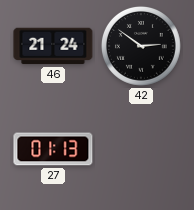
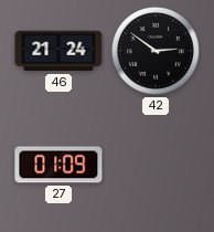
27: 01:13 -> 01:09
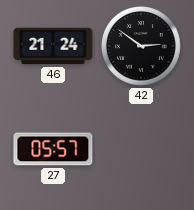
27: 01:09 -> 05:57
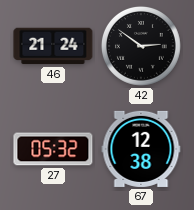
27: 05:57 -> 05:32
67: none -> 12:38
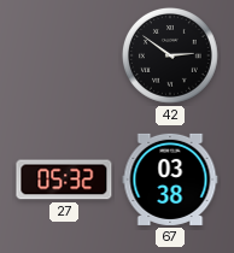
46: 21:24 -> none
67: 12:38 -> 03:38
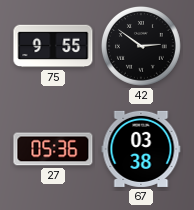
75: none -> 9:55
27: 05:32 -> 05:36
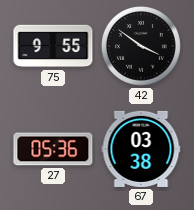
42: 2:51 -> 3:51
